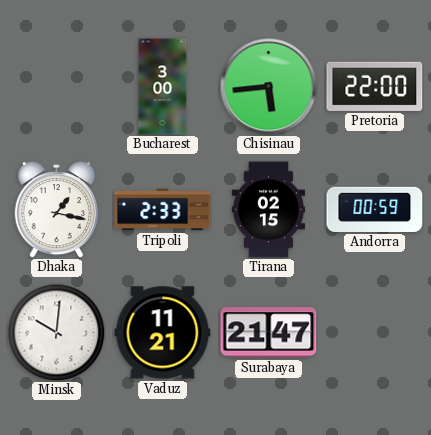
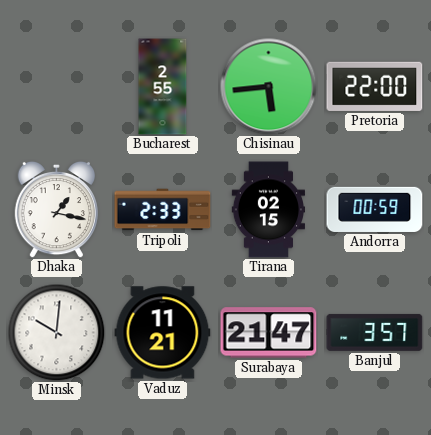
Bucharest: 3:00 -> 2:55
Banjul: none -> 3:57
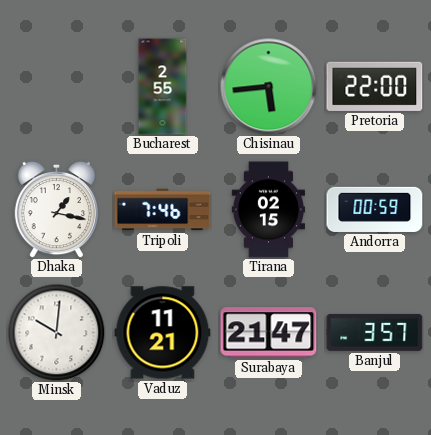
Tripoli: 2:33 -> 7:46
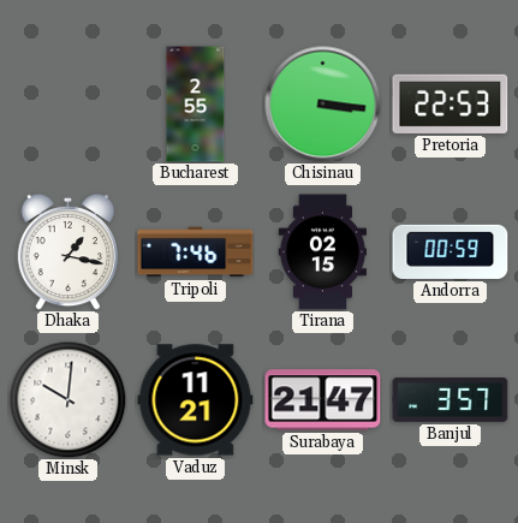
Chisinau: 5:44 -> 3:16
Pretoria: 22:00 -> 22:53
